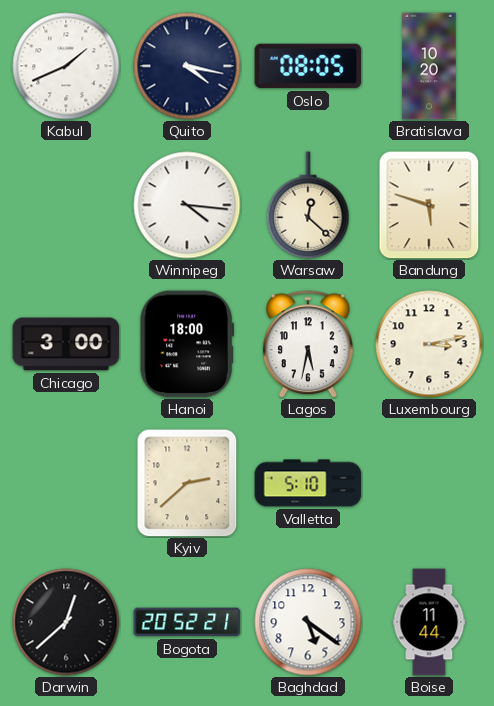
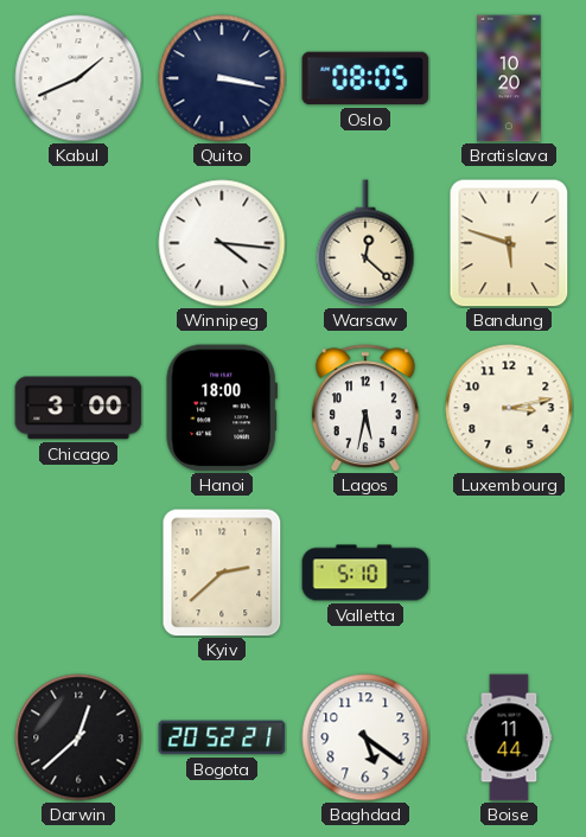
Quito: 4:17 -> 3:17
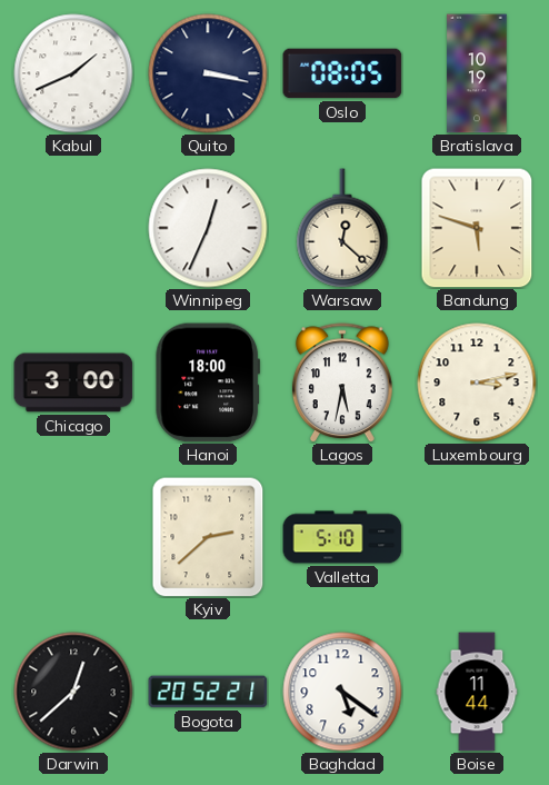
Bratislava: 10:20 -> 10:19
Winnipeg: 4:16 -> 12:34
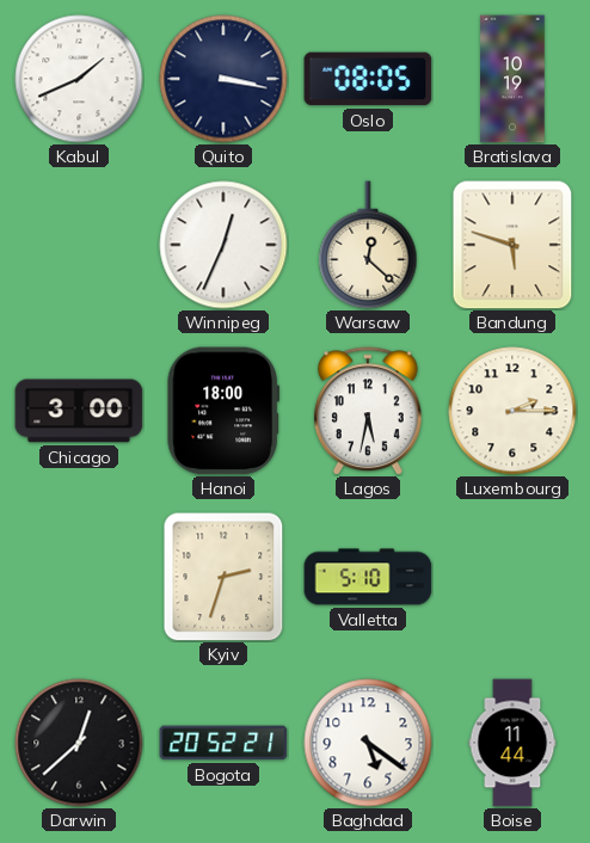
Luxembourg: 3:13 -> 2:15
Kyiv: 2:38 -> 2:33
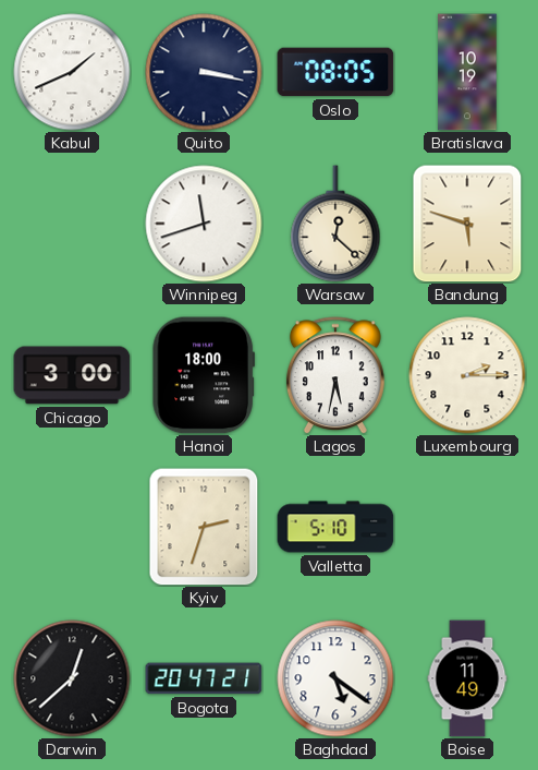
Winnipeg: 12:34 -> 11:42
Bogota: 20:52 -> 20:47
Boise: 11:44 -> 11:49
